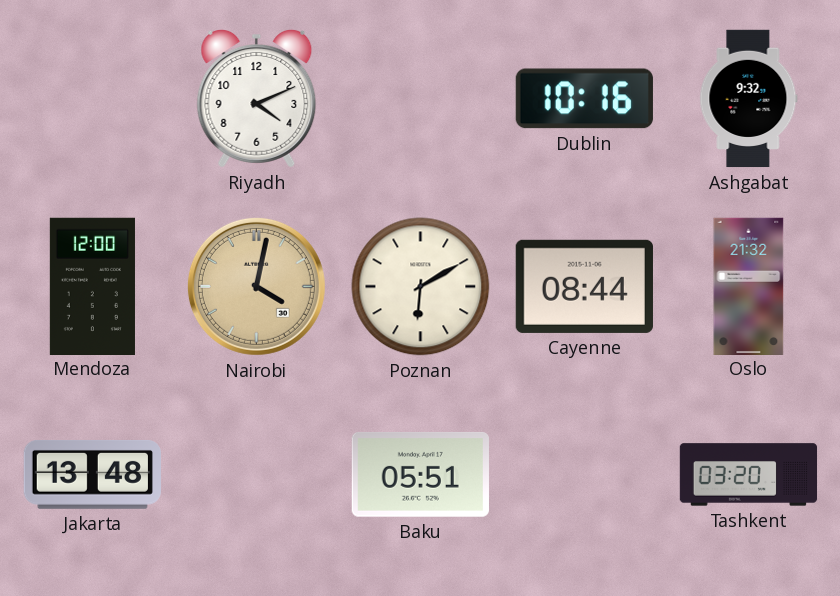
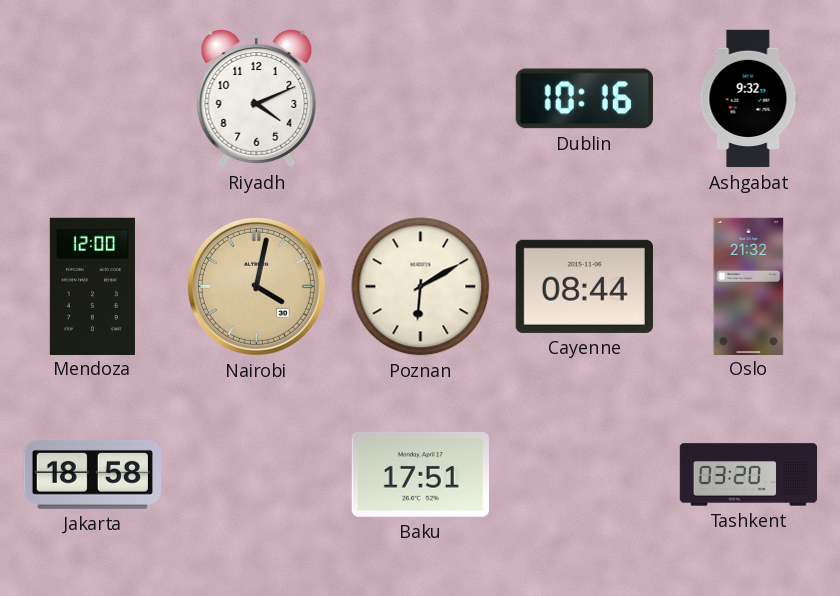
Jakarta: 13:48 -> 18:58
Baku: 05:51 -> 17:51
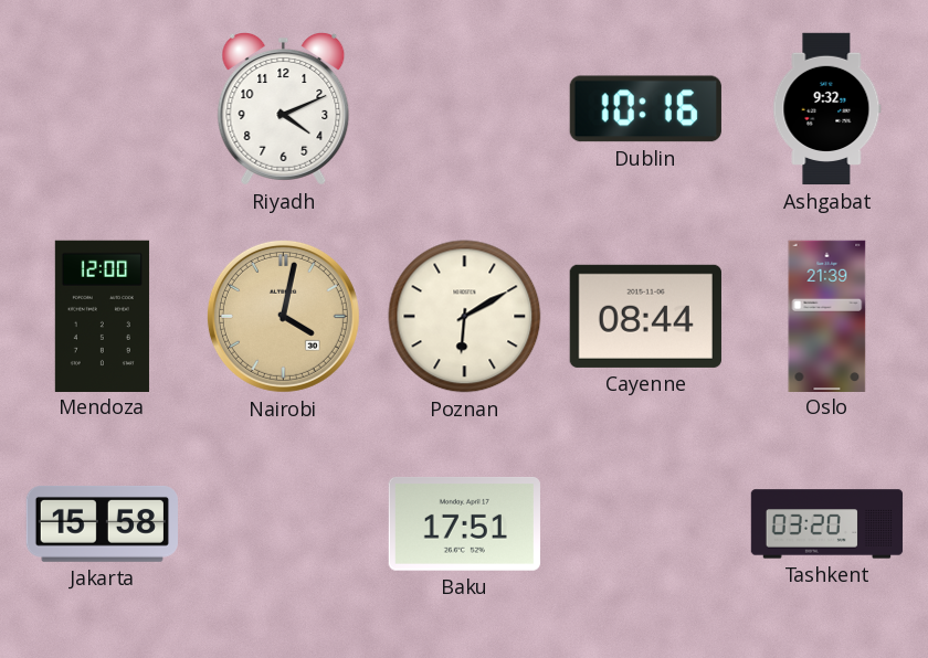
Oslo: 21:32 -> 21:39
Jakarta: 18:58 -> 15:58
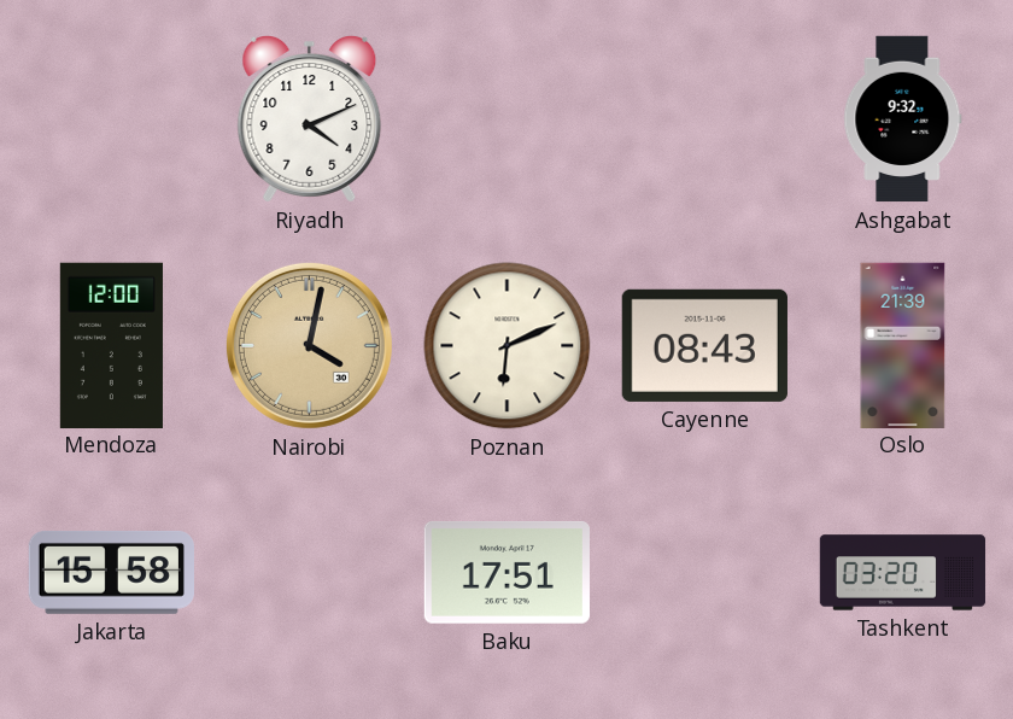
Dublin: 10:16 -> none
Poznan: 6:10 -> 6:11
Cayenne: 08:44 -> 08:43
